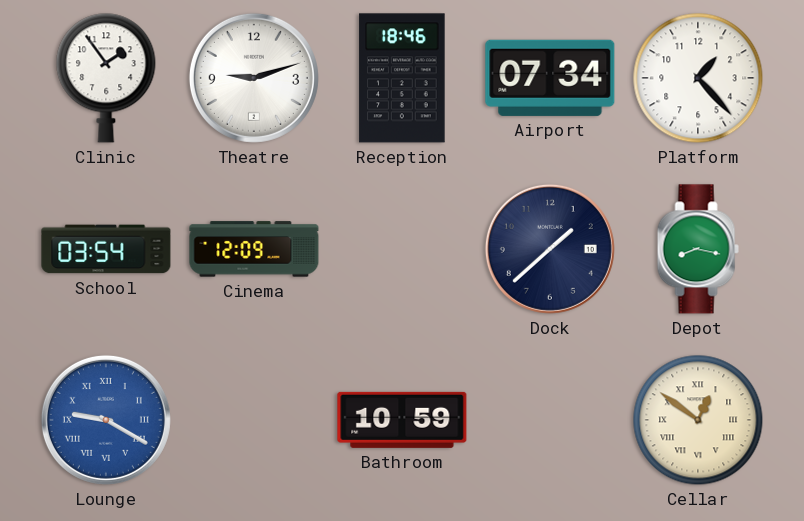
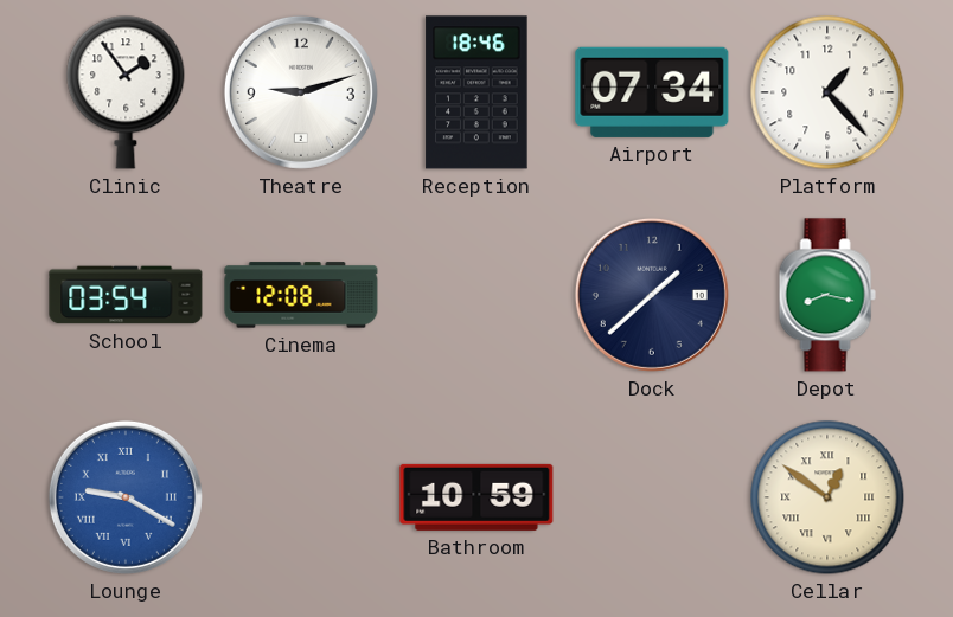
Cinema: 12:09 -> 12:08
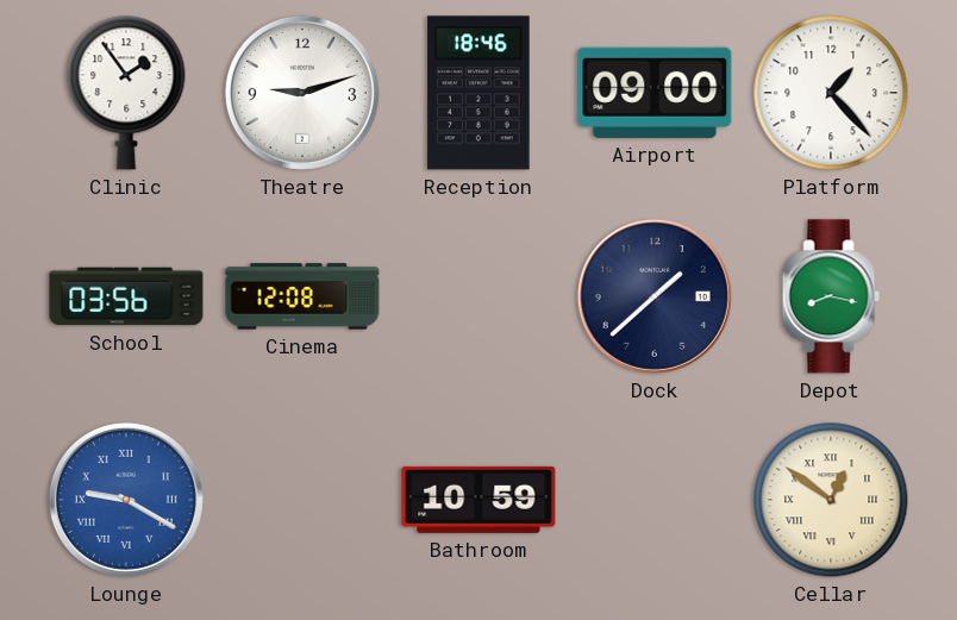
Airport: 07:34 -> 09:00
School: 03:54 -> 03:56
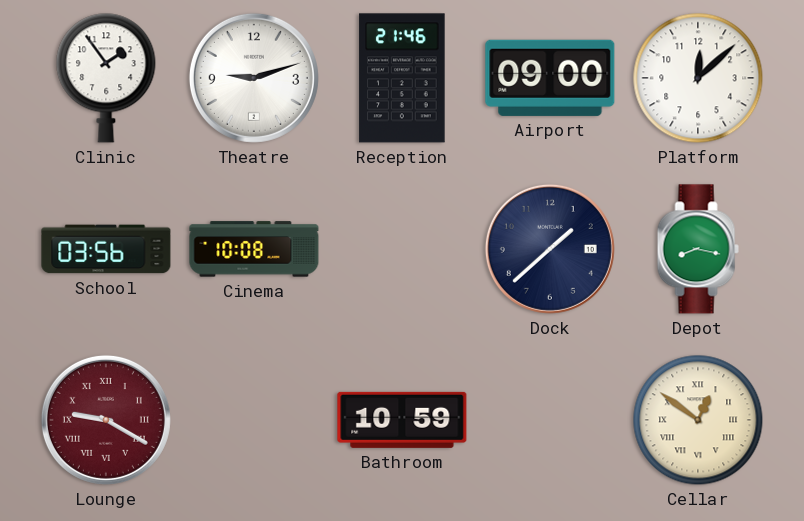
Reception: 18:46 -> 21:46
Platform: 1:23 -> 12:08
Cinema: 12:08 -> 10:08
Lounge dial: blue -> burgundy
